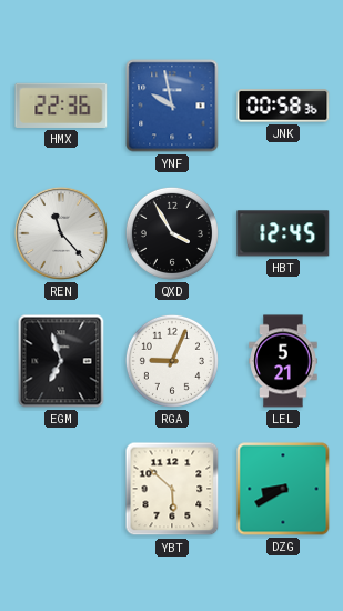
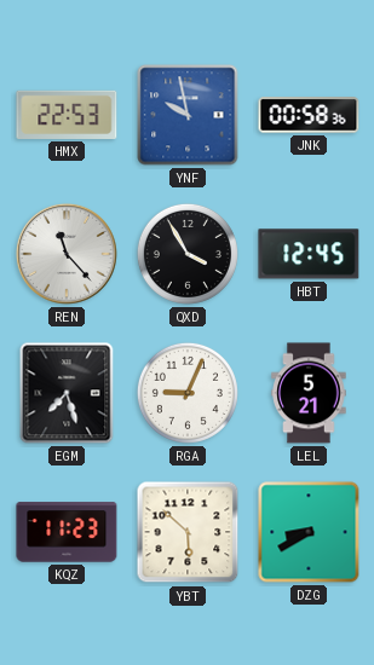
HMX: 22:36 -> 22:53
EGM: 6:57 -> 7:27
KQZ: none -> 11:23
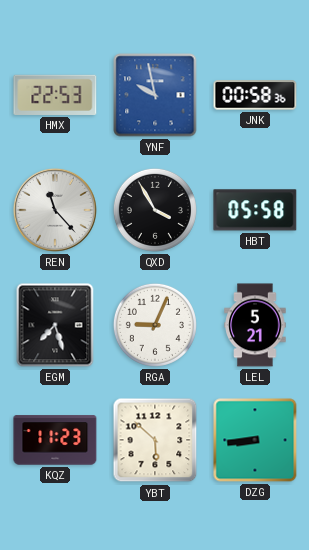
HBT: 12:45 -> 05:58
DZG: 8:40 -> 8:44
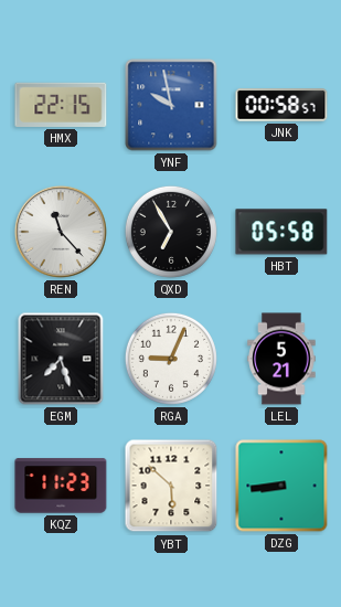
HMX: 22:53 -> 22:15
JNK: 00:58:36 -> 00:58:57
QXD: 3:55 -> 6:55
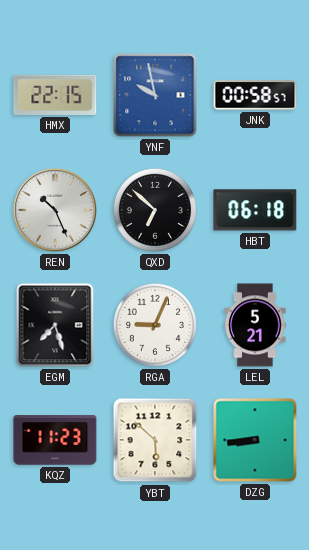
REN: 11:23 -> 10:26
QXD: 6:55 -> 6:52
HBT: 05:58 -> 06:18
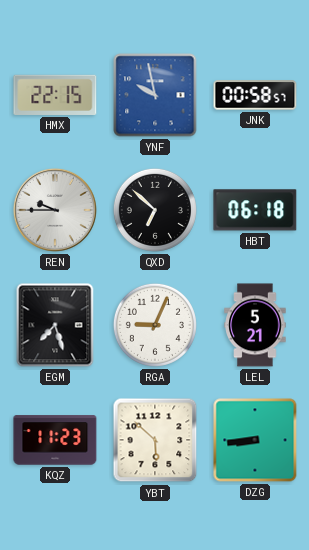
REN: 10:26 -> 9:45
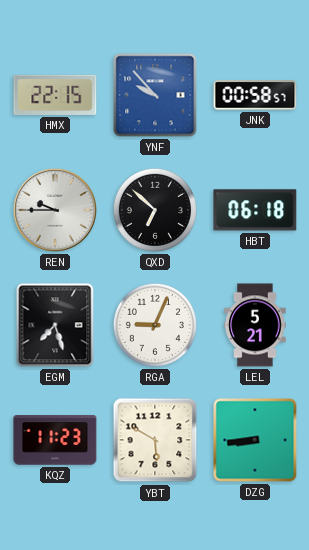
YNF: 9:58 -> 9:53
YBT: 5:52 -> 5:50
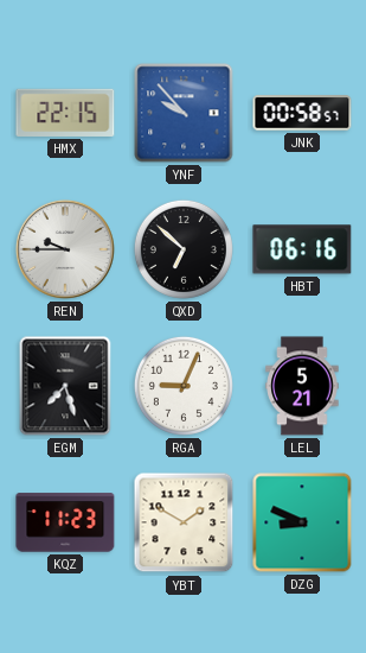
HBT: 06:18 -> 06:16
YBT: 5:50 -> 1:50
DZG: 8:44 -> 8:49
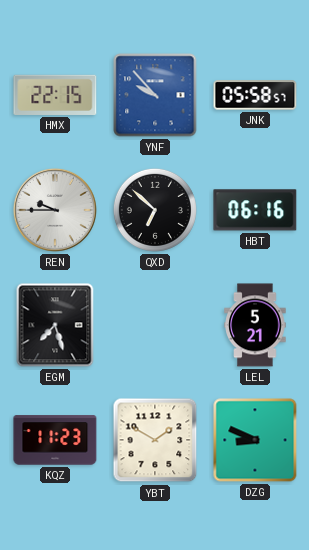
JNK: 00:58 -> 05:58
RGA: 9:04 -> none
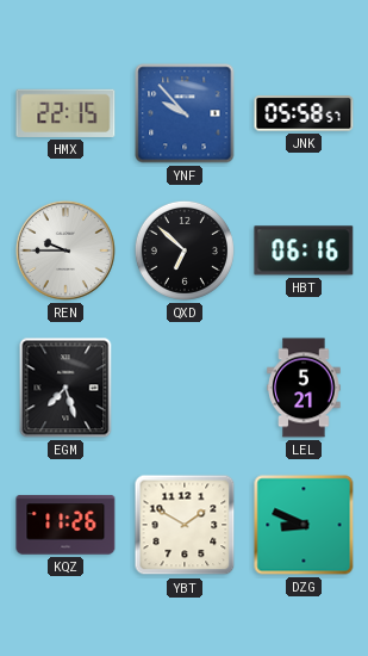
KQZ: 11:23 -> 11:26
